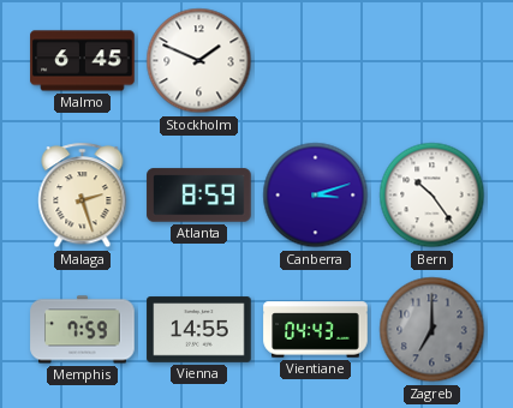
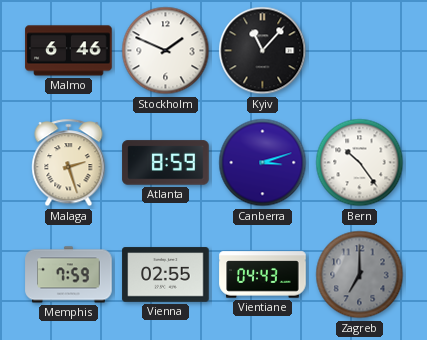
Malmo: 6:45 -> 6:46
Kyiv: none -> 11:07
Vienna: 14:55 -> 02:55
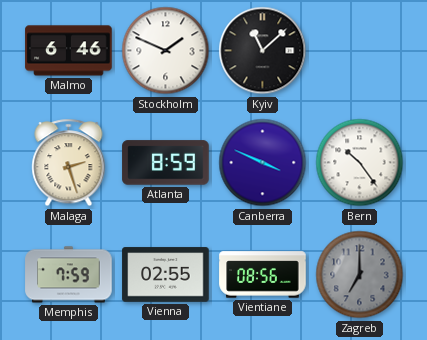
Kyiv: 11:07 -> 11:08
Canberra: 3:12 -> 3:49
Vientiane: 04:43 -> 08:56
